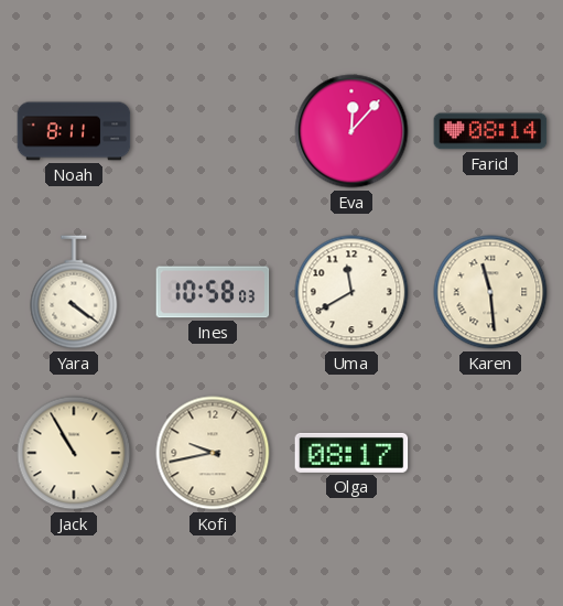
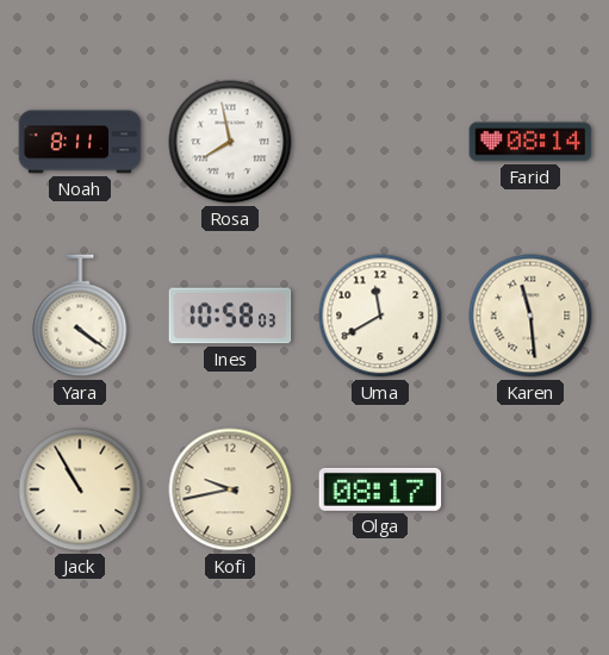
Rosa: none -> 7:58
Eva: 12:07 -> none
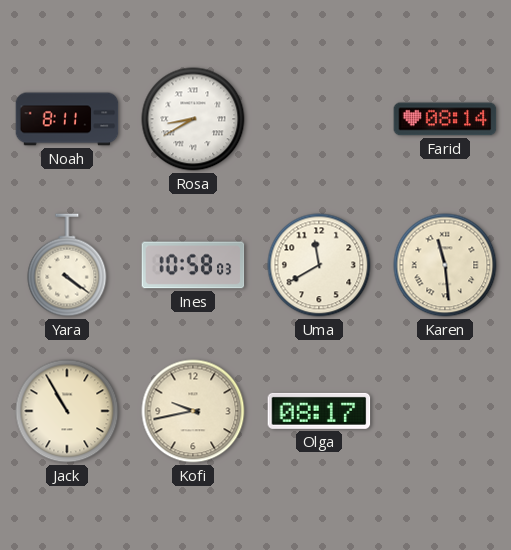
Rosa: 7:58 -> 8:40
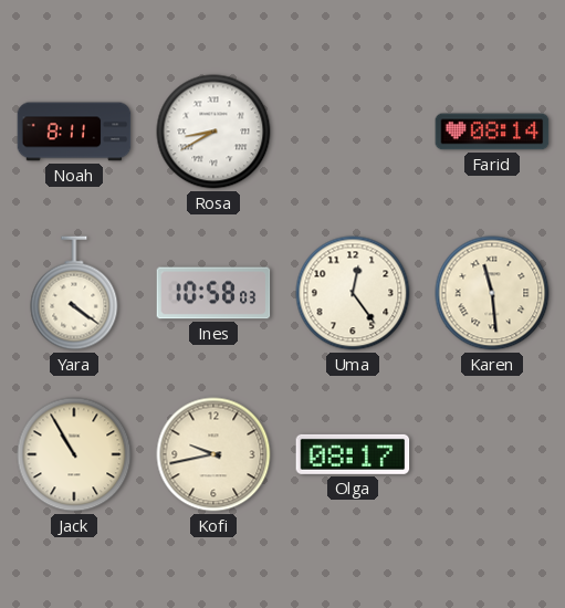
Uma: 11:40 -> 12:24
